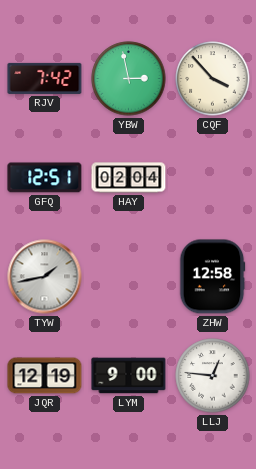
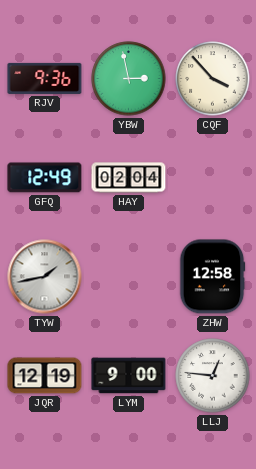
RJV: 7:42 -> 9:36
GFQ: 12:51 -> 12:49
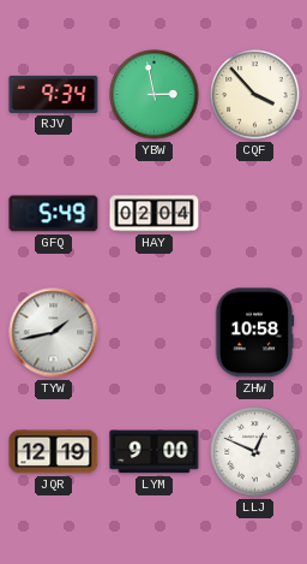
RJV: 9:36 -> 9:34
GFQ: 12:49 -> 5:49
ZHW: 12:58 -> 10:58
LLJ: 12:46 -> 12:49
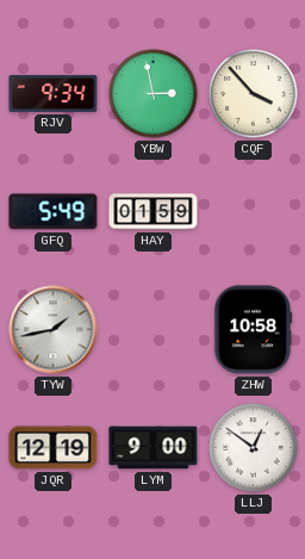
HAY: 02:04 -> 01:59
LLJ: 12:49 -> 12:51
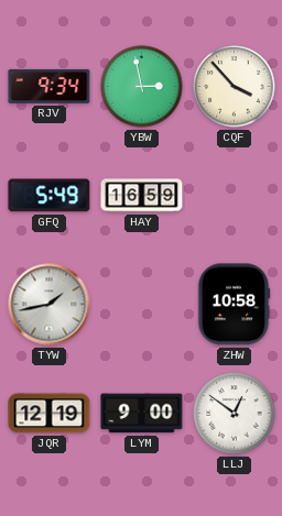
HAY: 01:59 -> 16:59
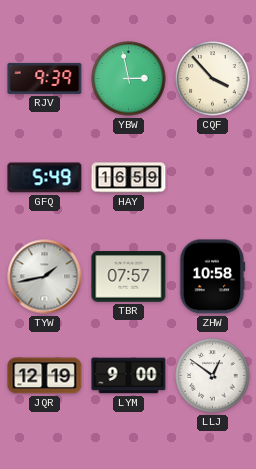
RJV: 9:34 -> 9:39
TBR: none -> 07:57
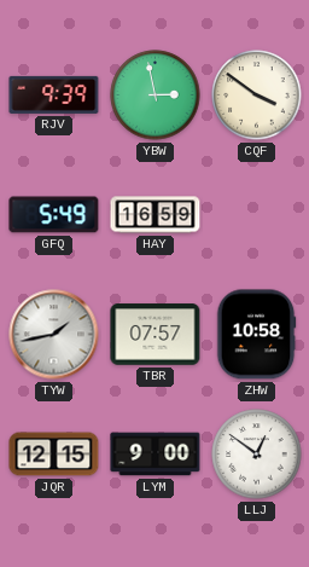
CQF: 3:53 -> 3:51
JQR: 12:19 -> 12:15
